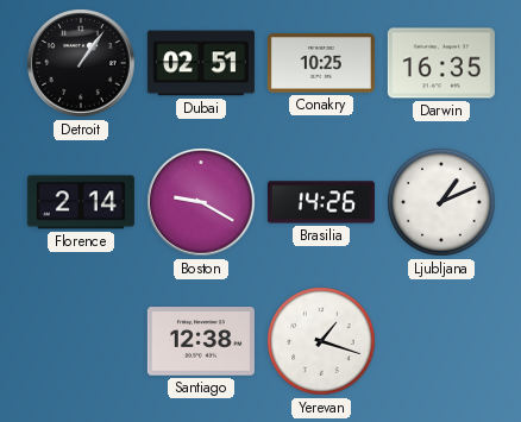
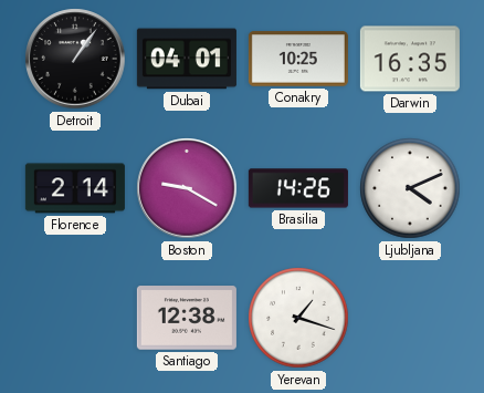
Dubai: 02:51 -> 04:01
Ljubljana: 1:11 -> 4:11
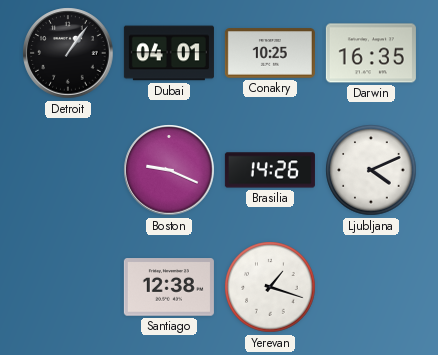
Florence: 2:14 -> none
Boston: 9:20 -> 9:19
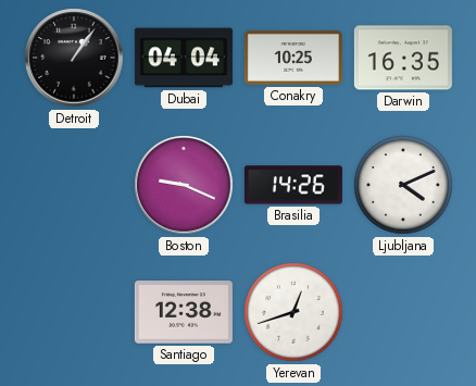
Dubai: 04:01 -> 04:04
Yerevan: 1:18 -> 12:42
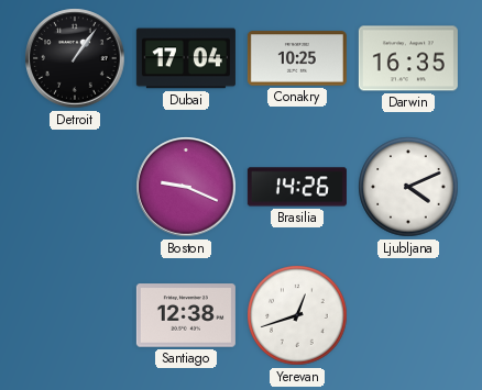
Dubai: 04:04 -> 17:04
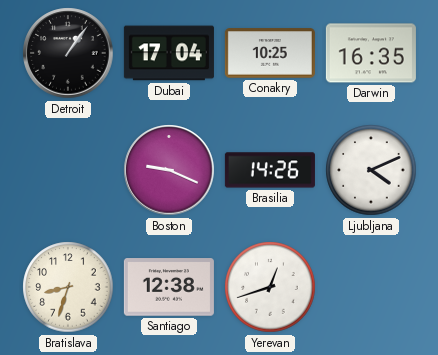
Bratislava: none -> 8:33
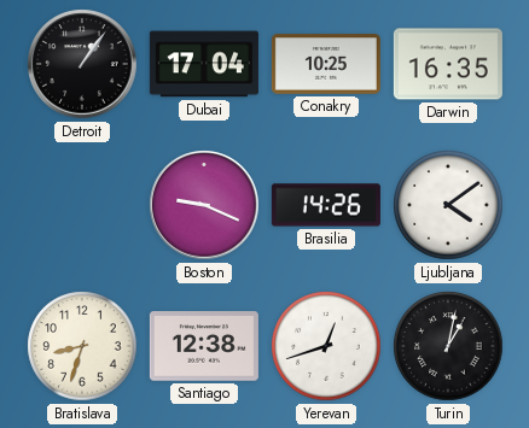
Ljubljana: 4:11 -> 4:09
Turin: none -> 1:02
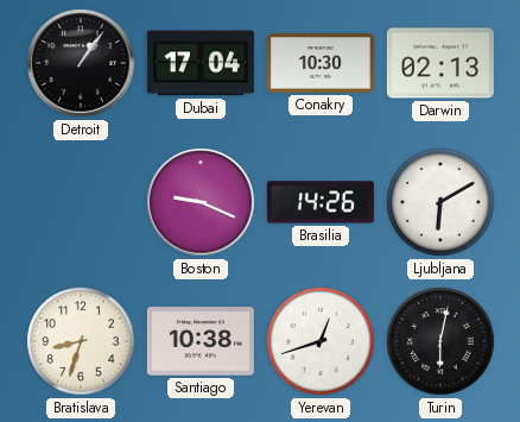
Conakry: 10:25 -> 10:30
Darwin: 16:35 -> 02:13
Ljubljana: 4:09 -> 6:10
Santiago: 12:38 -> 10:38
Turin: 1:02 -> 6:02
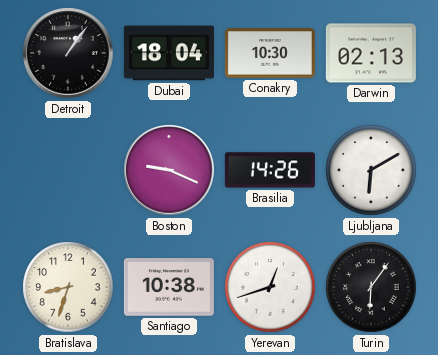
Dubai: 17:04 -> 18:04
Turin: 6:02 -> 6:06
